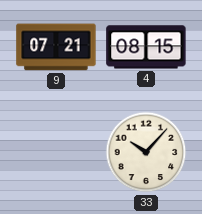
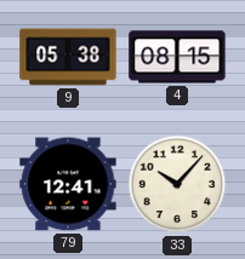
9: 07:21 -> 05:38
79: none -> 12:41
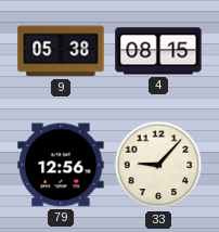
79: 12:41 -> 12:56
33: 10:07 -> 9:07
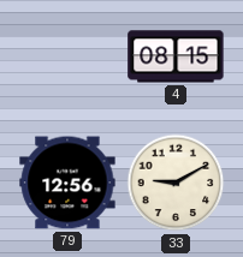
9: 05:38 -> none
33: 9:07 -> 9:10
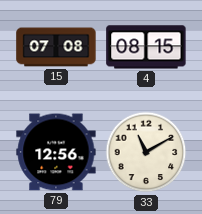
15: none -> 07:08
33: 9:10 -> 11:10
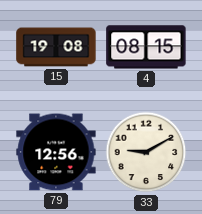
15: 07:08 -> 19:08
33: 11:10 -> 9:10
